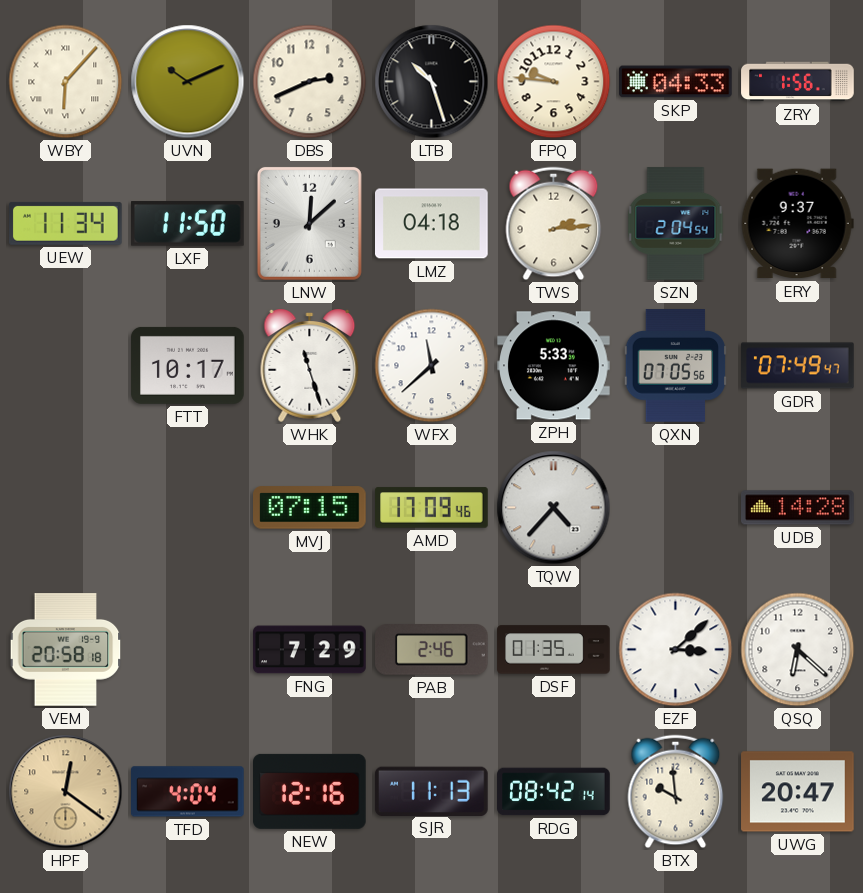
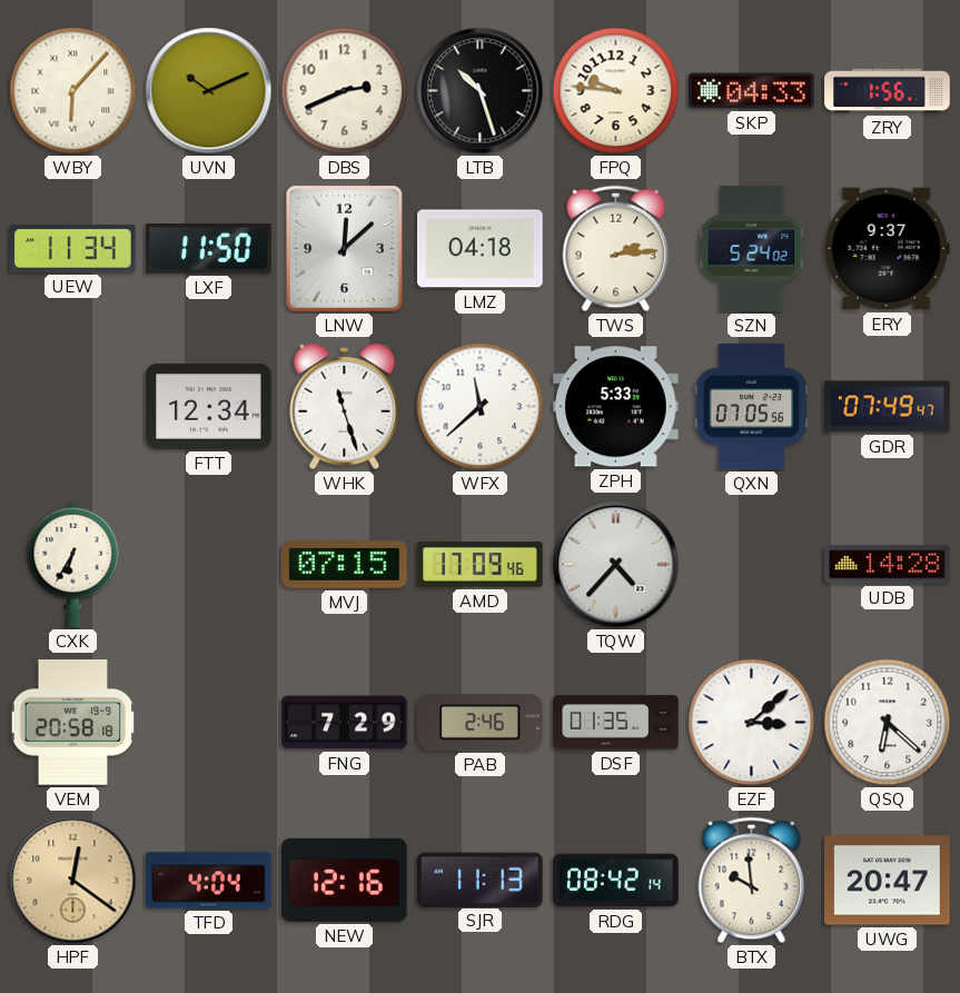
SZN: 2:04 -> 5:24
FTT: 10:17 -> 12:34
CXK: none -> 6:35
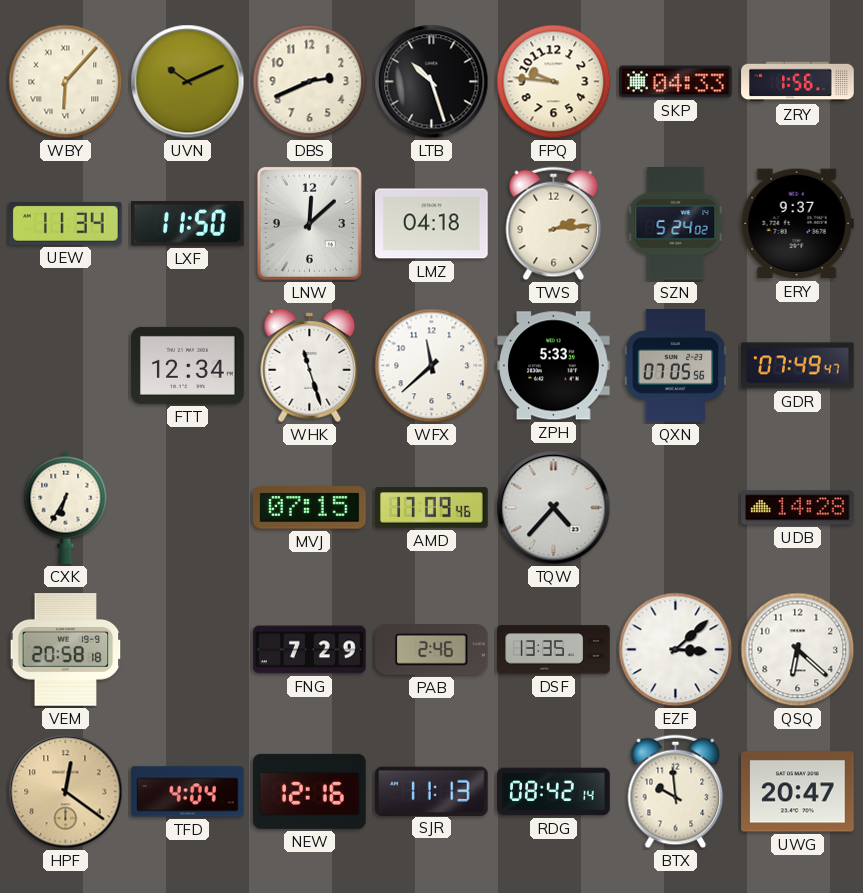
DSF: 01:35 -> 13:35
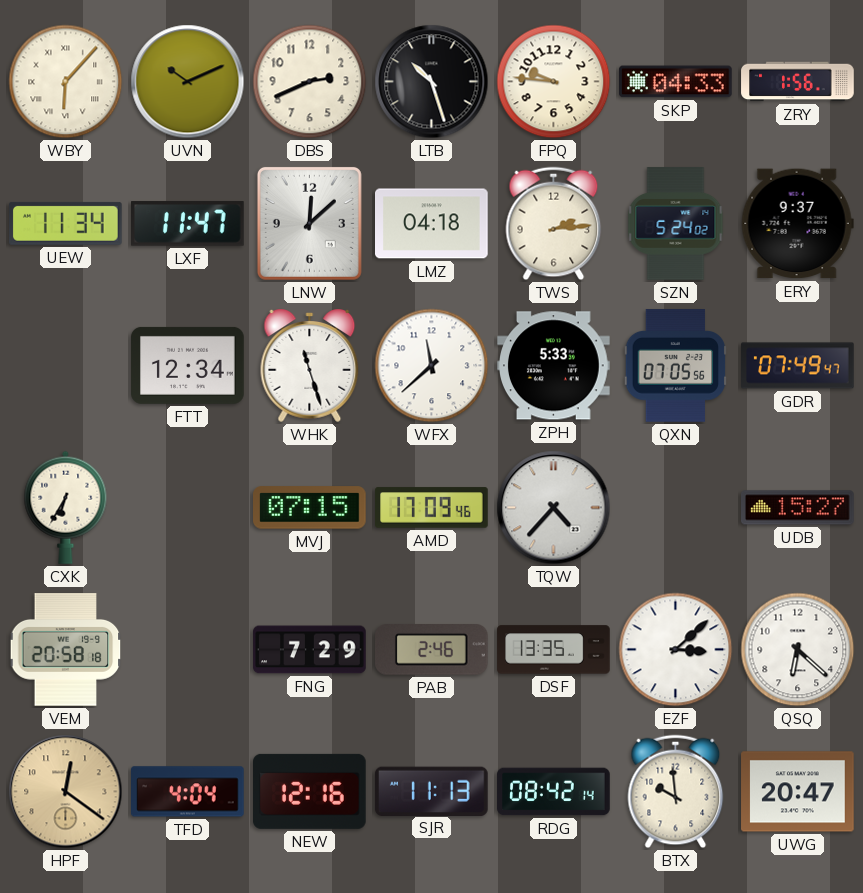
LXF: 11:50 -> 11:47
UDB: 14:28 -> 15:27
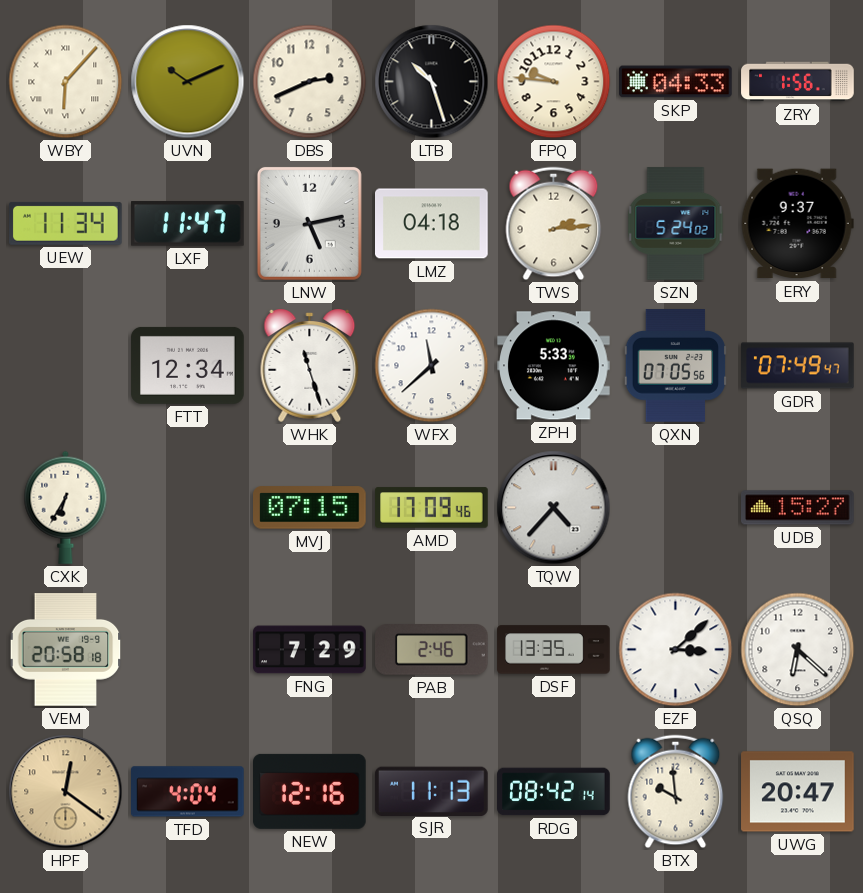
LNW: 12:08 -> 5:13
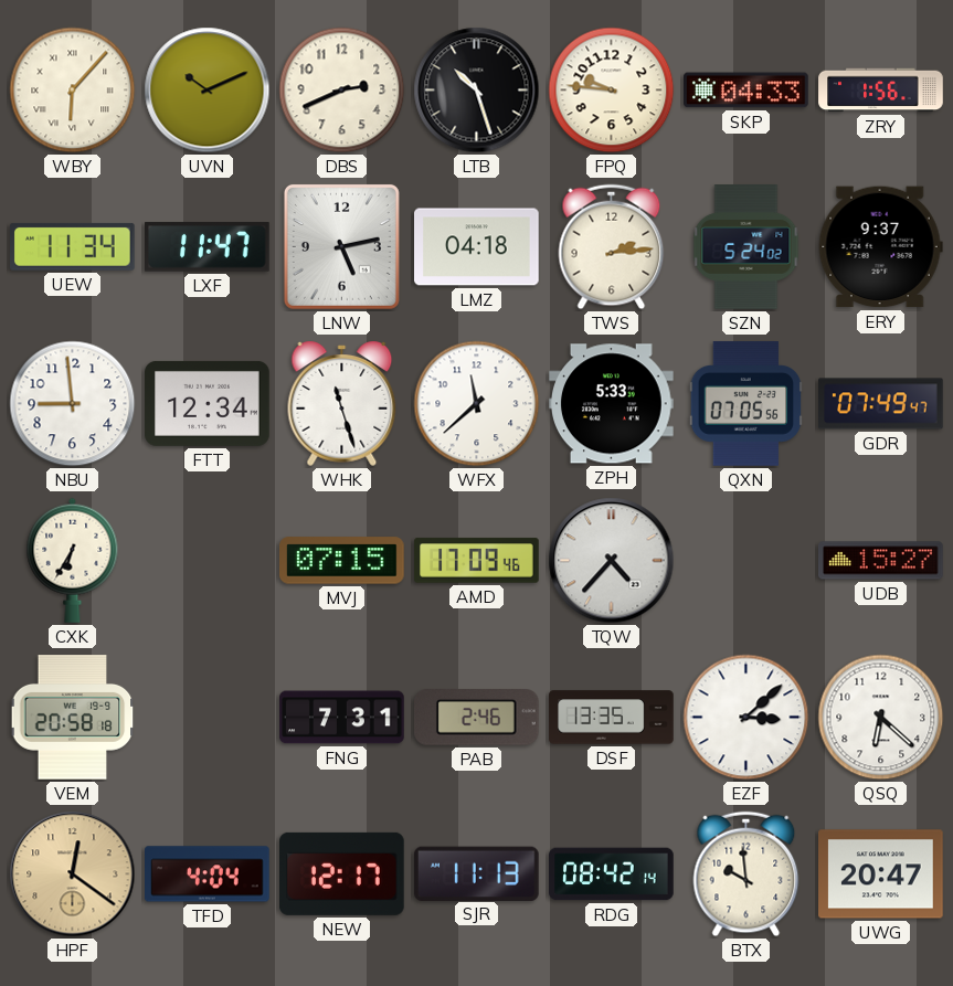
NBU: none -> 8:59
FNG: 7:29 -> 7:31
NEW: 12:16 -> 12:17
